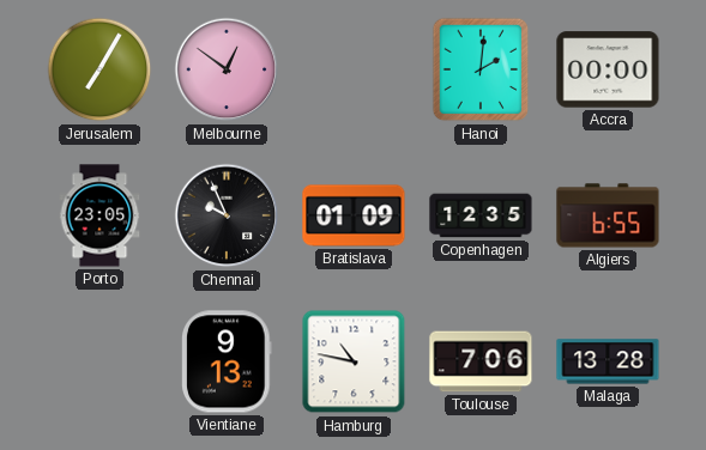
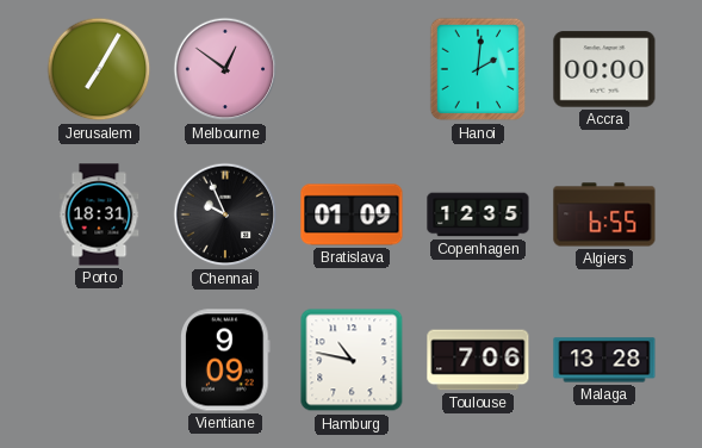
Porto: 23:05 -> 18:31
Vientiane: 9:13 -> 9:09
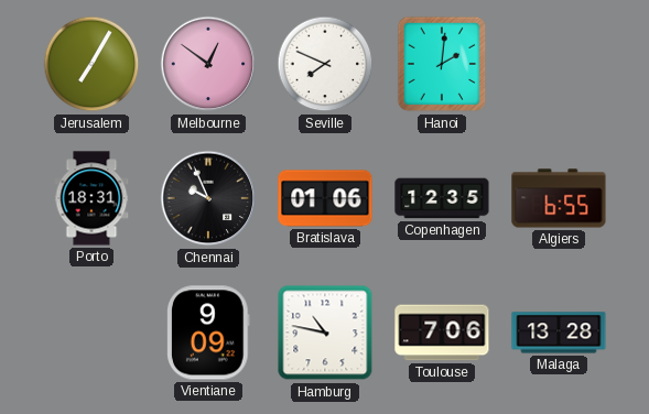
Seville: none -> 7:49
Accra: 00:00 -> none
Bratislava: 01:09 -> 01:06
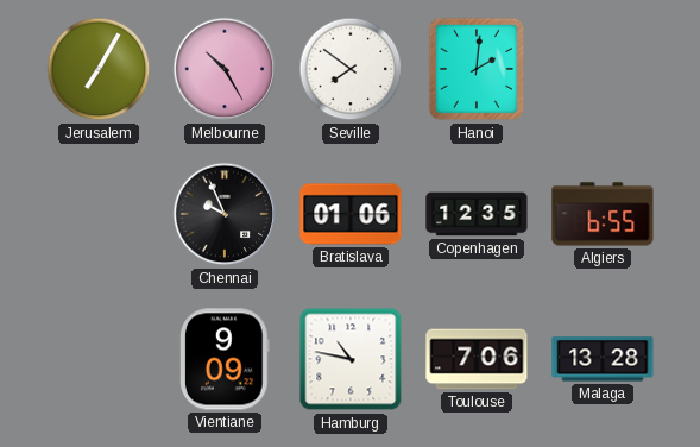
Melbourne: 12:51 -> 10:25
Seville: 7:49 -> 7:51
Porto: 18:31 -> none
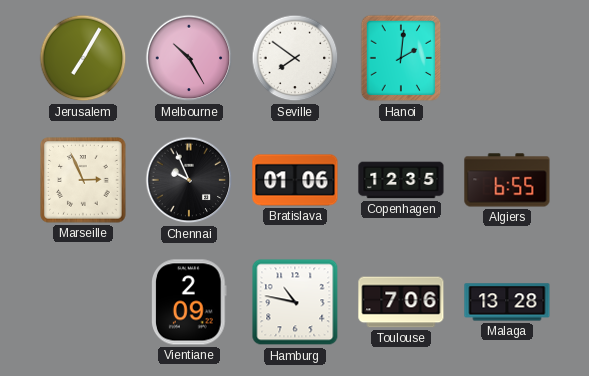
Marseille: none -> 2:56
Vientiane: 9:09 -> 2:09
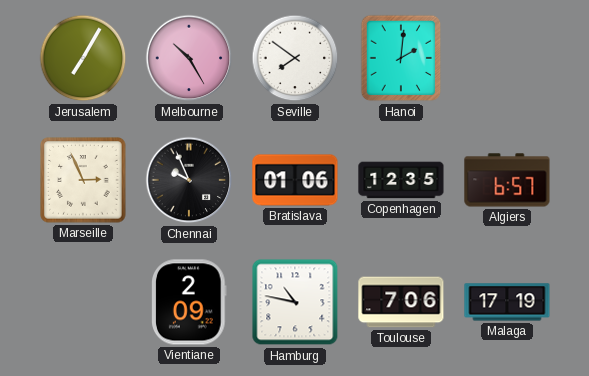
Algiers: 6:55 -> 6:57
Malaga: 13:28 -> 17:19
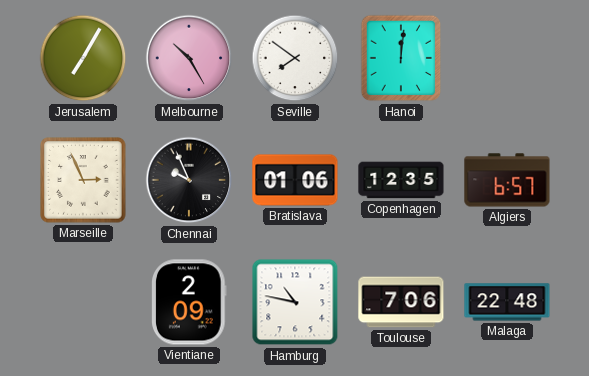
Hanoi: 2:01 -> 12:01
Malaga: 17:19 -> 22:48
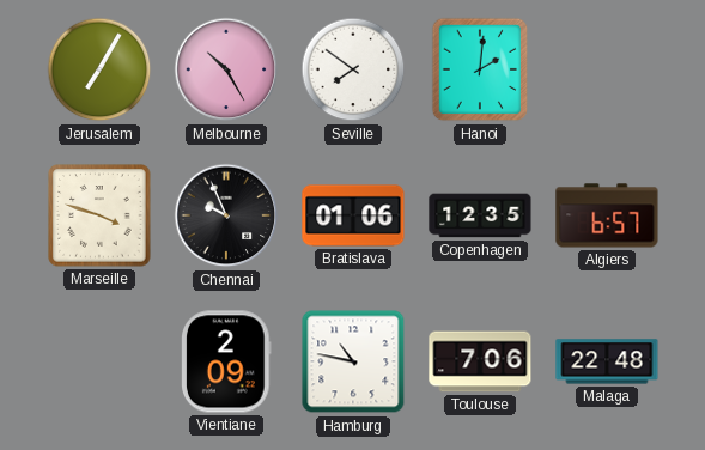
Hanoi: 12:01 -> 2:01
Marseille: 2:56 -> 3:48
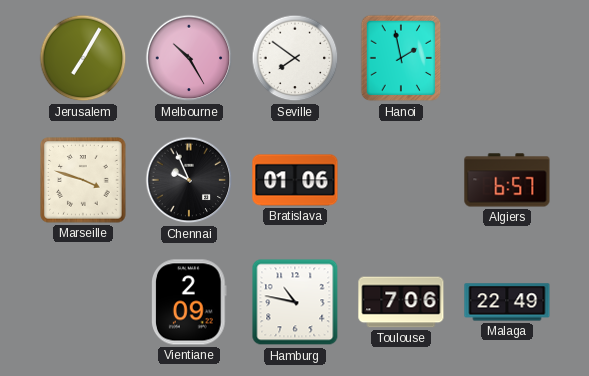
Hanoi: 2:01 -> 1:58
Copenhagen: 12:35 -> none
Malaga: 22:48 -> 22:49
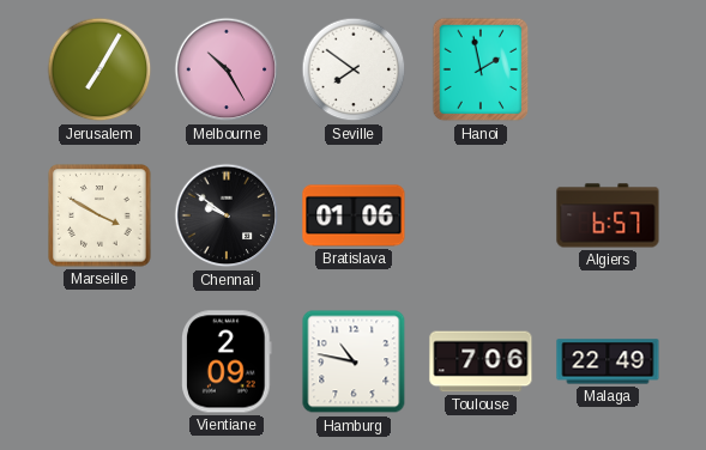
Marseille: 3:48 -> 3:50
Chennai: 9:56 -> 9:51
